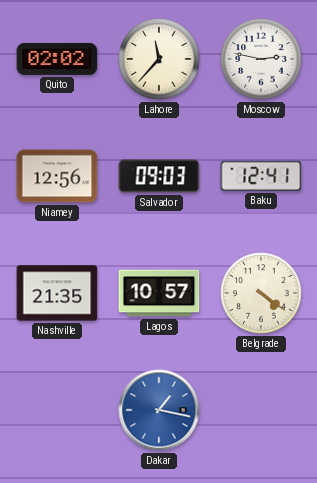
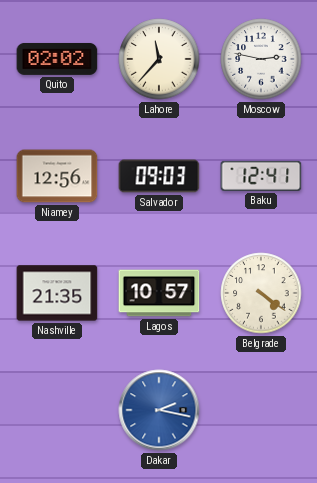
Dakar: 1:17 -> 2:17
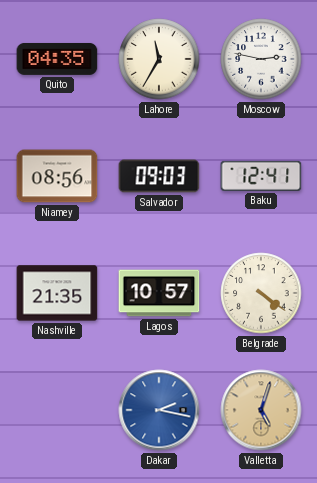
Quito: 02:02 -> 04:35
Lahore: 11:37 -> 11:35
Niamey: 12:56 -> 08:56
Valletta: none -> 5:03
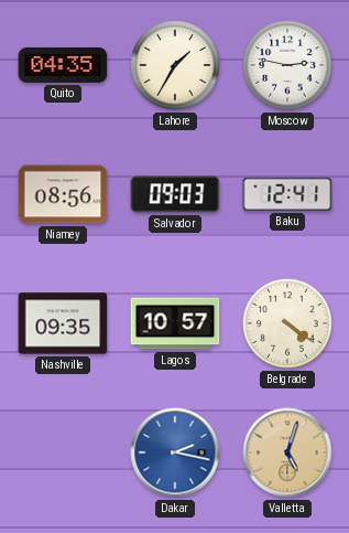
Lahore: 11:35 -> 1:35
Nashville: 21:35 -> 09:35
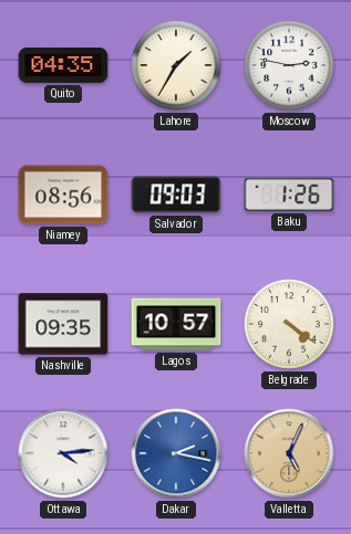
Baku: 12:41 -> 1:26
Ottawa: none -> 4:14
Valletta: 5:03 -> 5:04
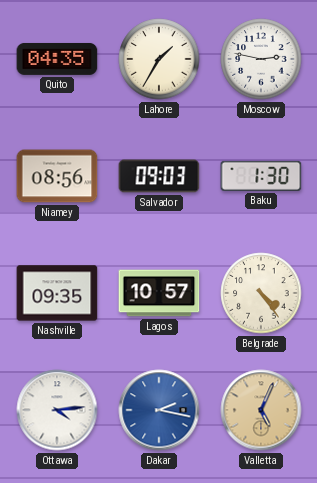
Baku: 1:26 -> 1:30
Belgrade: 4:21 -> 4:24
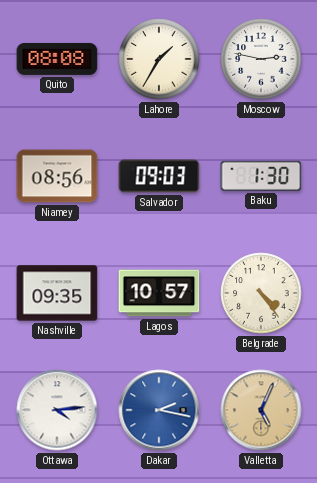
Quito: 04:35 -> 08:08
